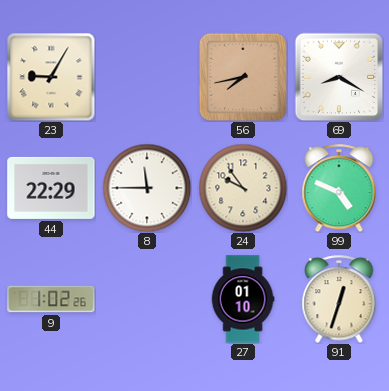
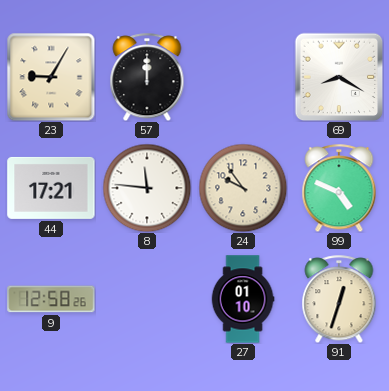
57: none -> 12:00
56: 7:43 -> none
44: 22:29 -> 17:21
8: 11:45 -> 11:46
9: 1:02 -> 12:58
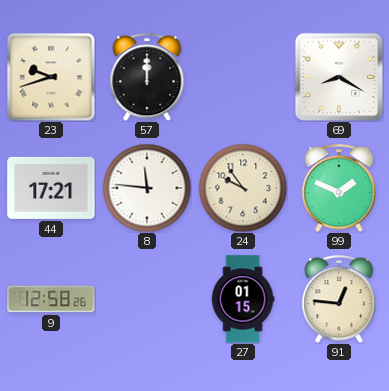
23: 9:05 -> 9:42
99: 4:49 -> 1:49
27: 01:10 -> 01:15
91: 12:33 -> 12:46
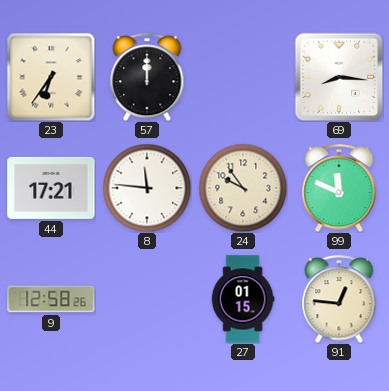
23: 9:42 -> 6:36
69: 8:20 -> 8:16
99: 1:49 -> 11:49
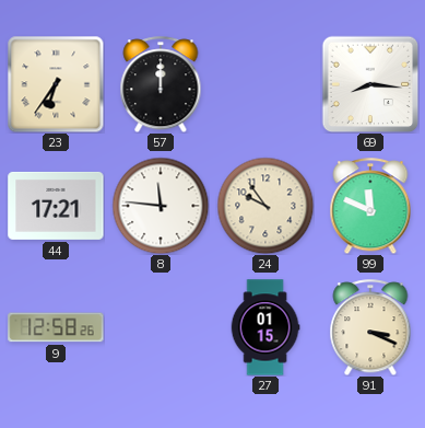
91: 12:46 -> 3:19
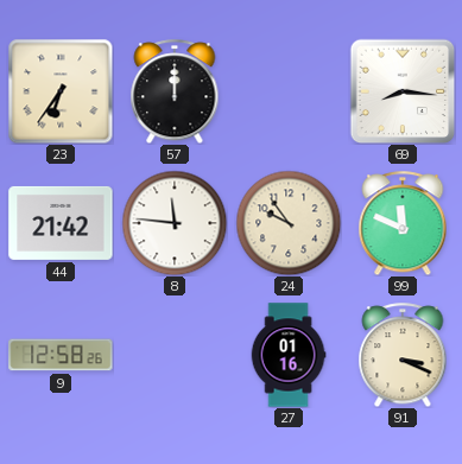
44: 17:21 -> 21:42
27: 01:15 -> 01:16
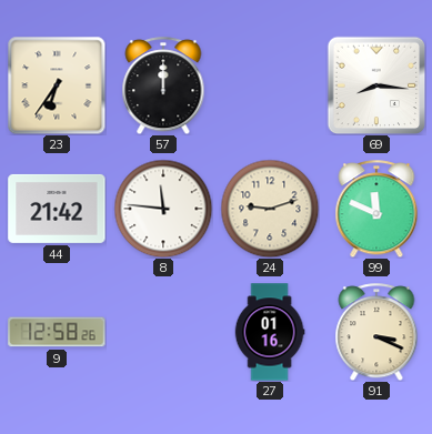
24: 9:54 -> 9:12
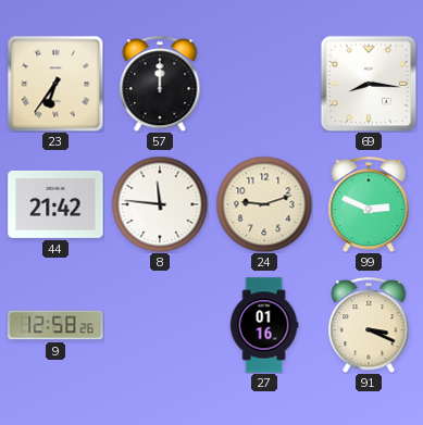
99: 11:49 -> 2:49
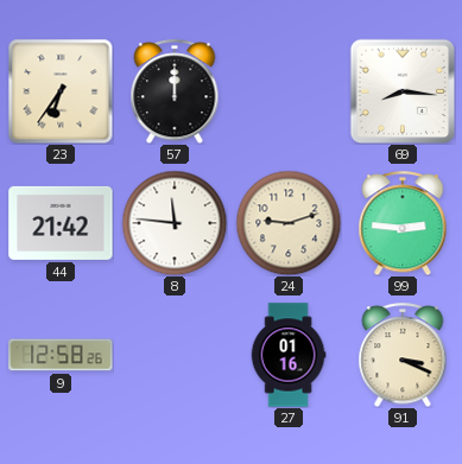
99: 2:49 -> 2:46
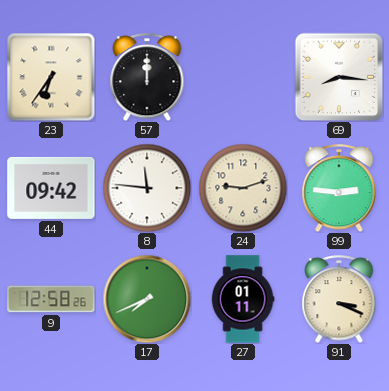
44: 21:42 -> 09:42
17: none -> 7:41
27: 01:16 -> 01:11
